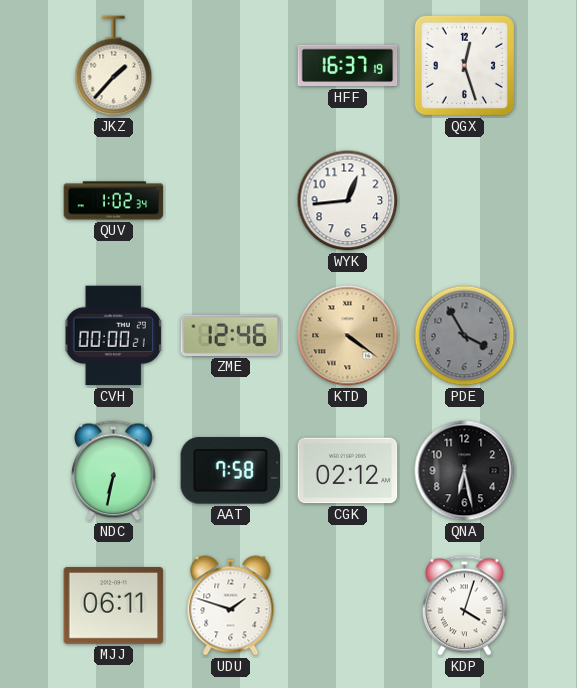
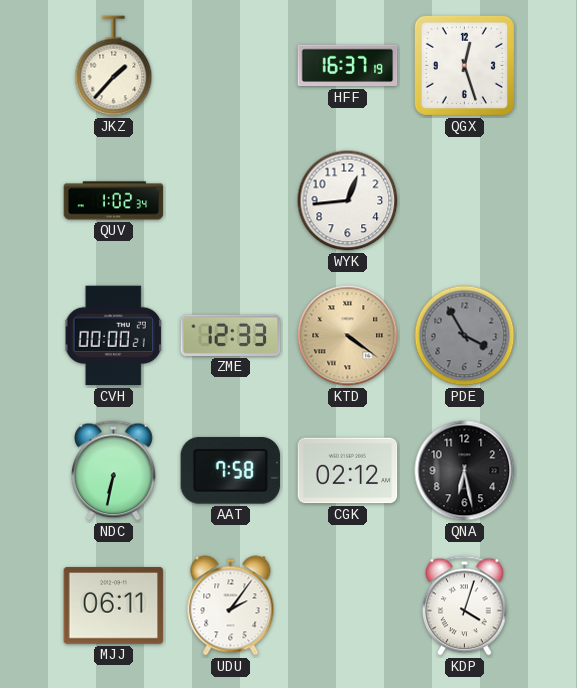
ZME: 12:46 -> 12:33
UDU: 1:48 -> 2:06
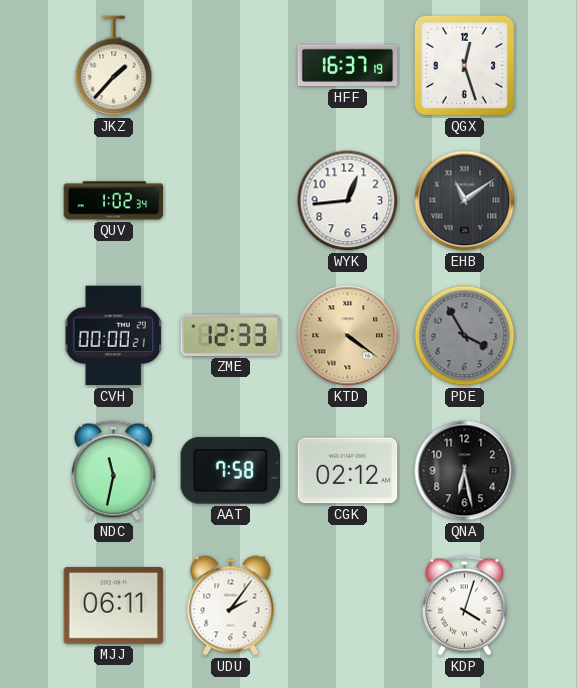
EHB: none -> 11:09
NDC: 6:32 -> 11:32
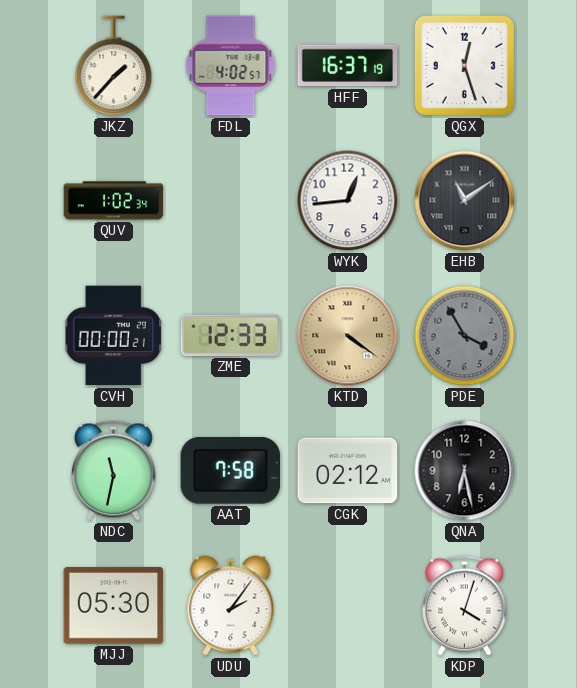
FDL: none -> 4:02
MJJ: 06:11 -> 05:30
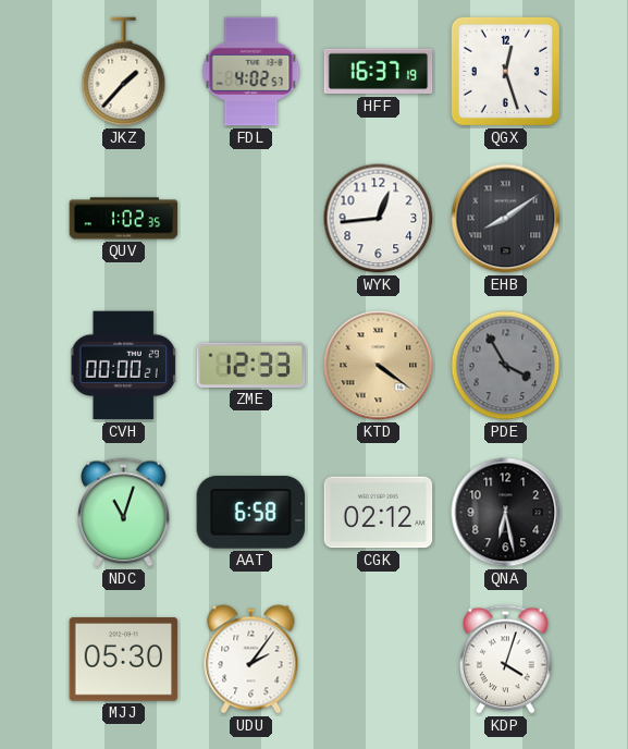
QUV: 1:02:34 -> 1:02:35
EHB: 11:09 -> 8:09
NDC: 11:32 -> 11:03
AAT: 7:58 -> 6:58
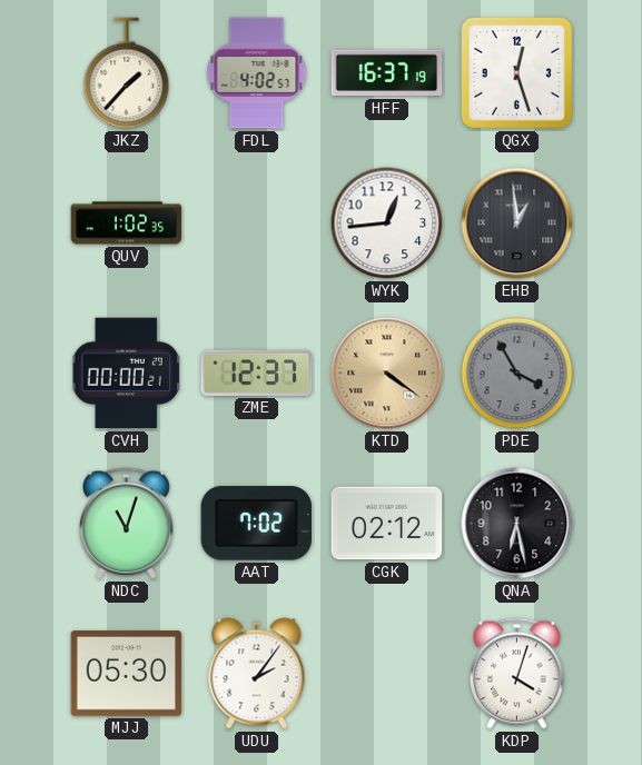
EHB: 8:09 -> 12:59
ZME: 12:33 -> 12:37
AAT: 6:58 -> 7:02
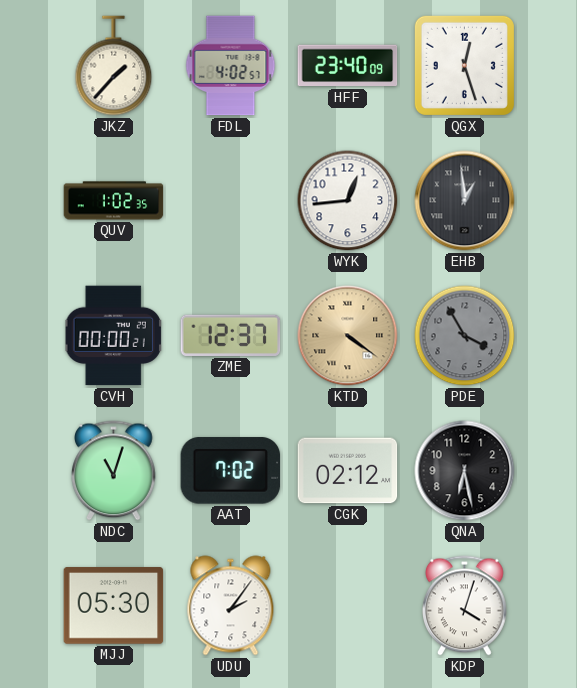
HFF: 16:37 -> 23:40
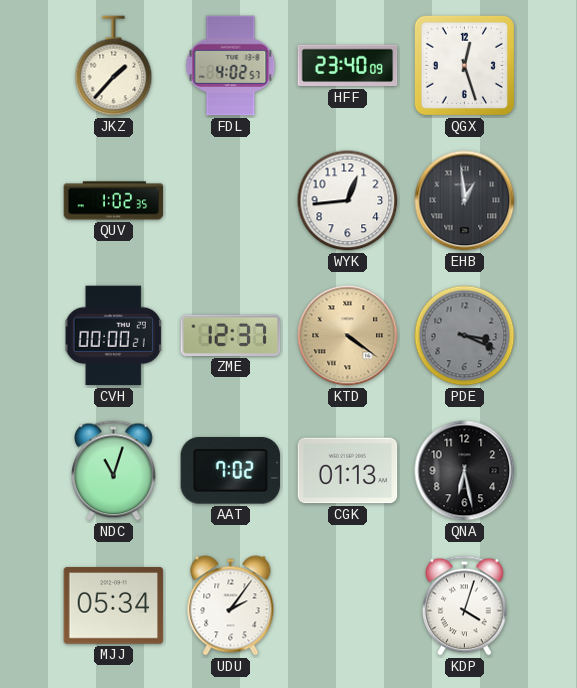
PDE: 3:55 -> 3:19
CGK: 02:12 -> 01:13
MJJ: 05:30 -> 05:34
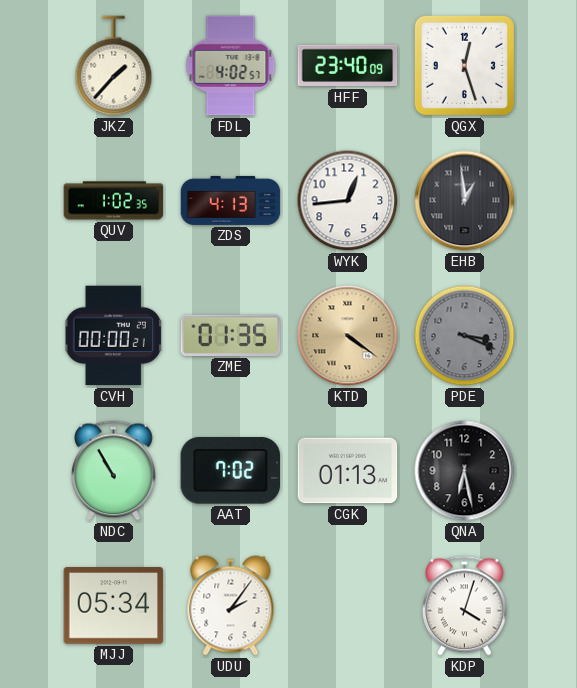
ZDS: none -> 4:13
ZME: 12:37 -> 01:35
NDC: 11:03 -> 10:55
